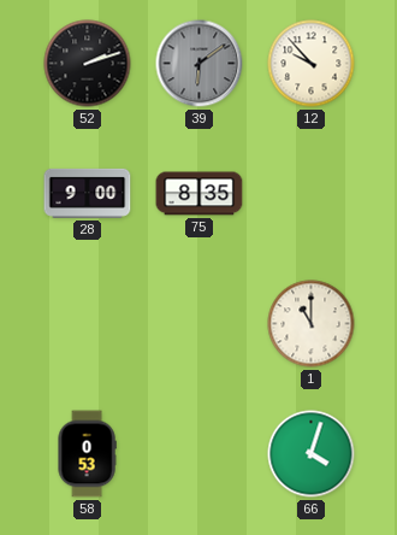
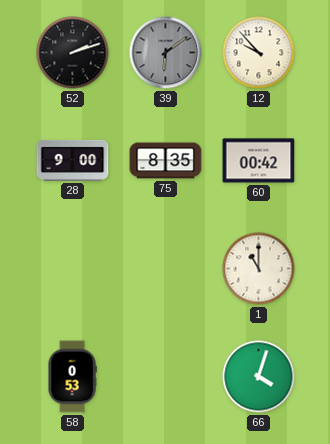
60: none -> 00:42
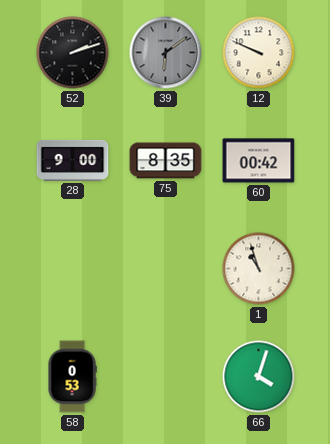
12: 9:53 -> 9:49
1: 11:00 -> 10:57
